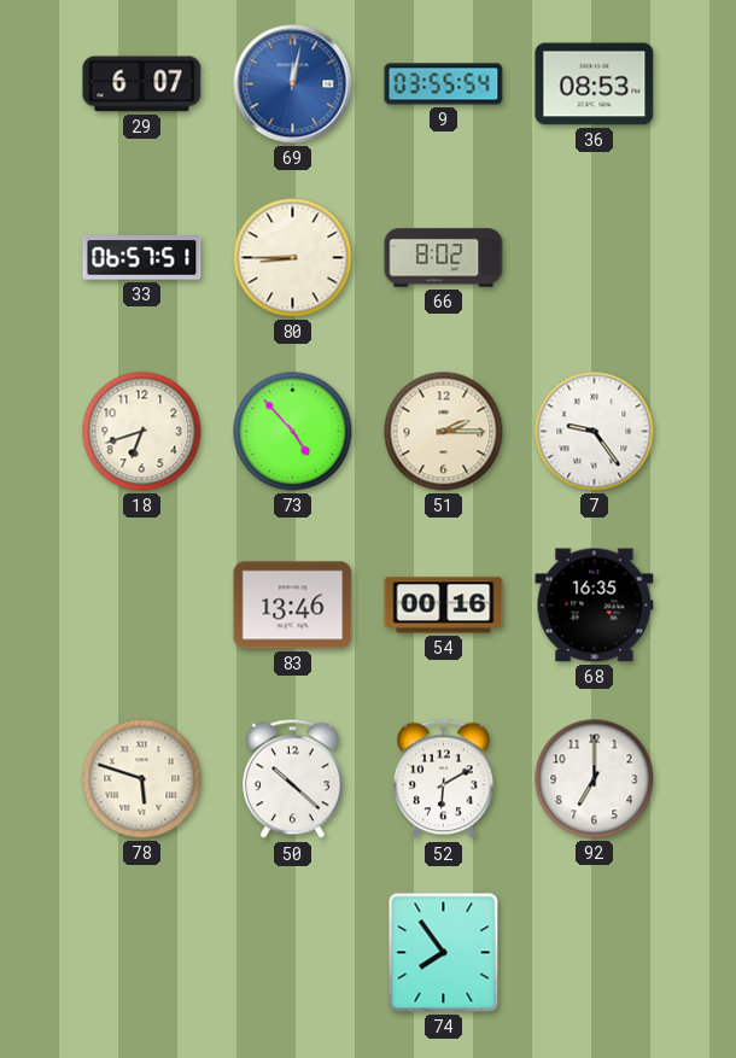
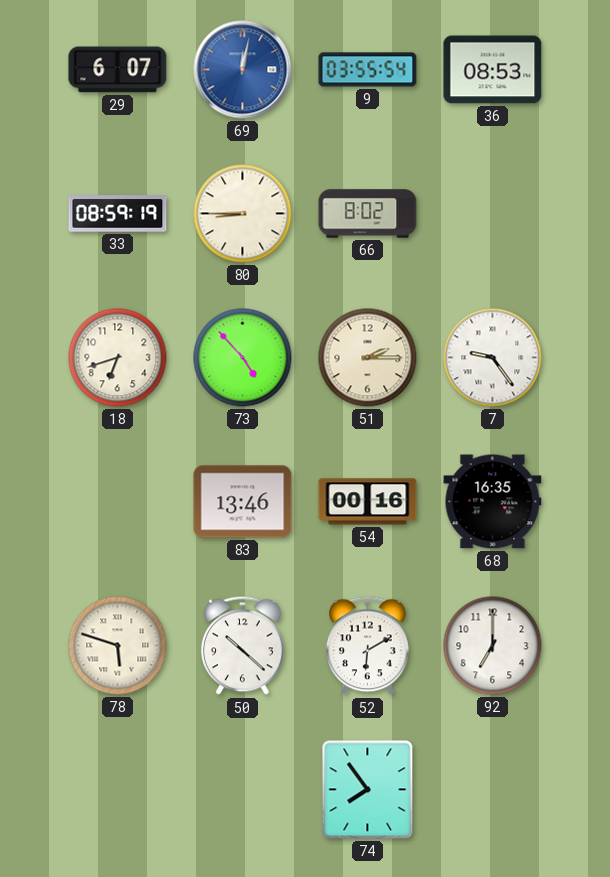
33: 06:57 -> 08:59
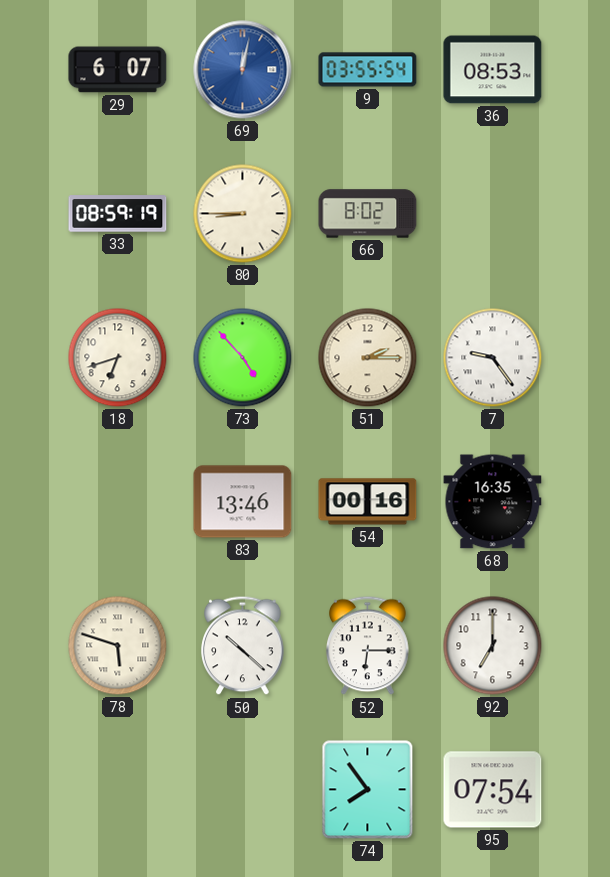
52: 6:10 -> 6:15
95: none -> 07:54
